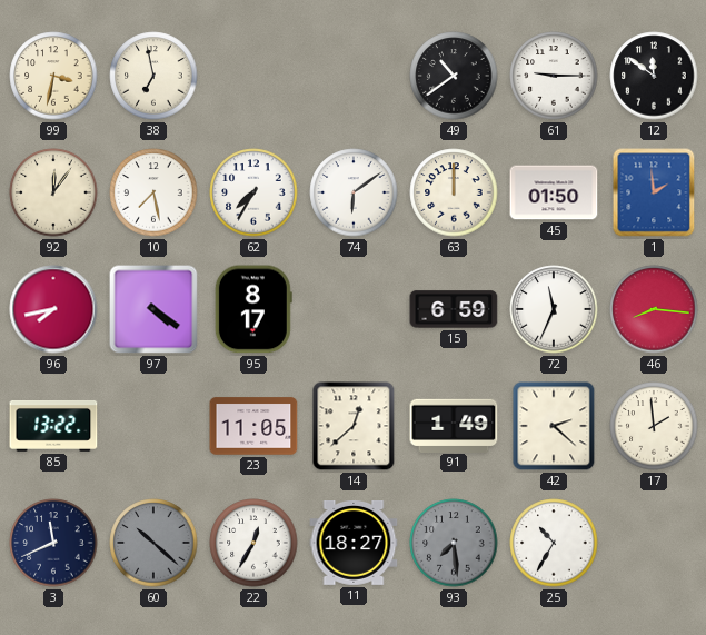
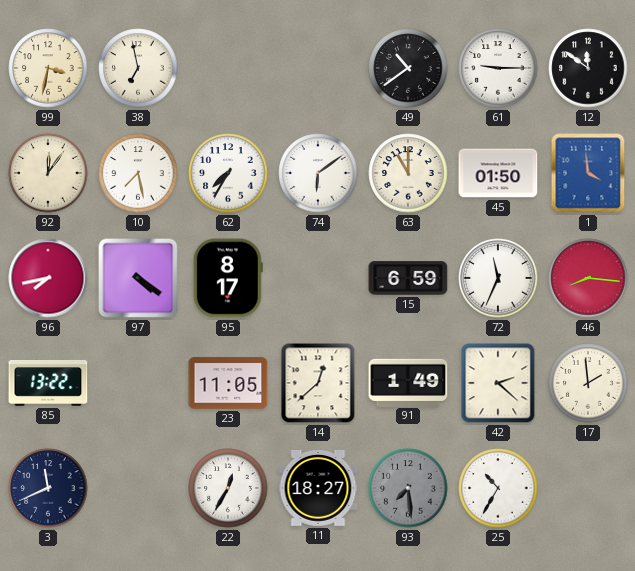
63: 12:00 -> 11:00
1: 1:59 -> 3:59
60: 10:22 -> none
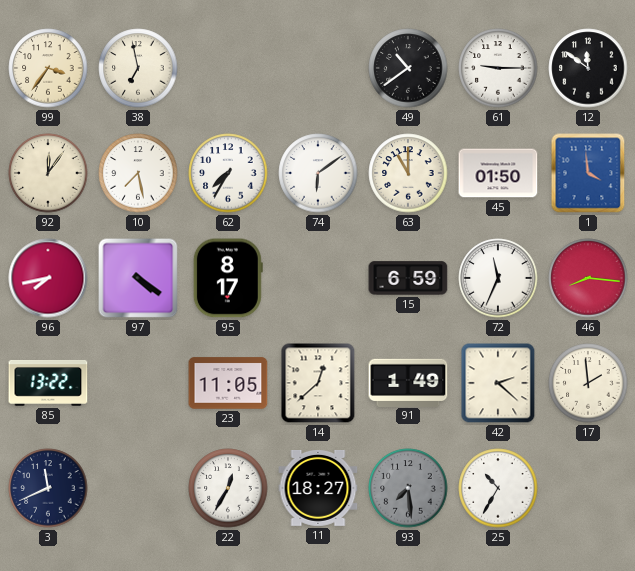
99: 3:32 -> 3:36
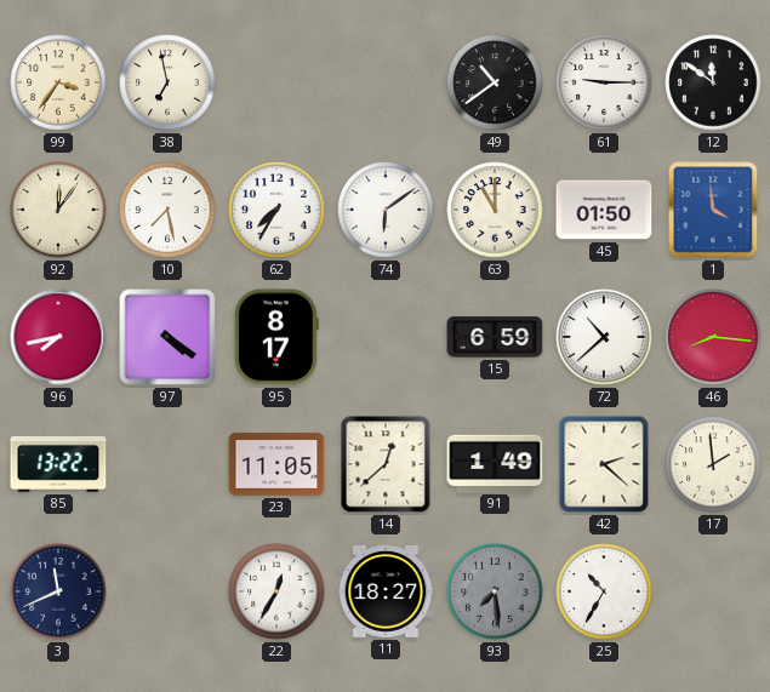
72: 11:34 -> 10:38
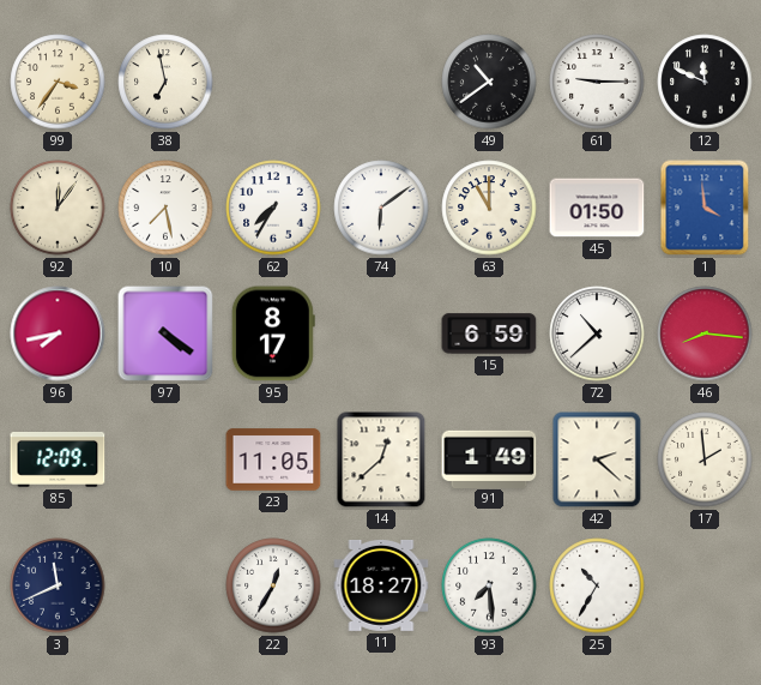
12: 11:51 -> 11:49
85: 13:22 -> 12:09
93 dial: grey -> white
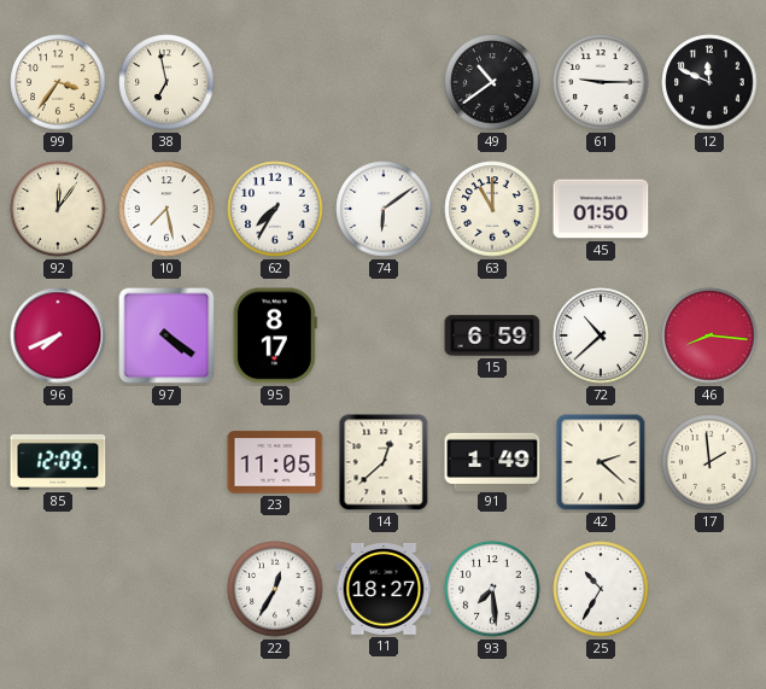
1: 3:59 -> none
96: 7:43 -> 7:41
3: 11:41 -> none
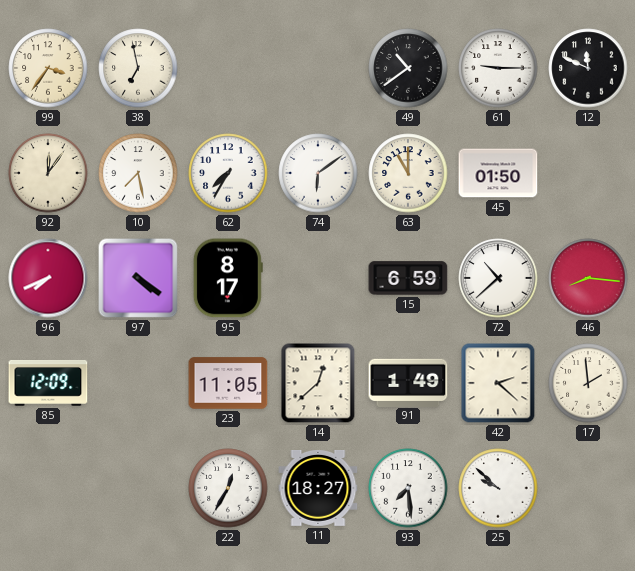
25: 10:35 -> 9:52
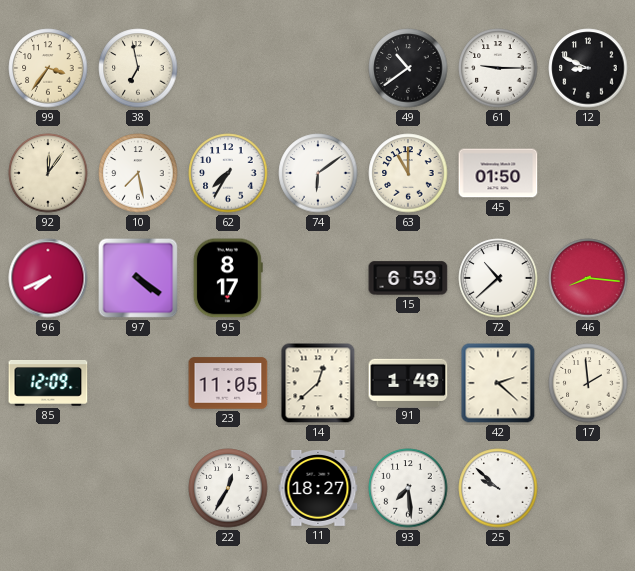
12: 11:49 -> 8:49
